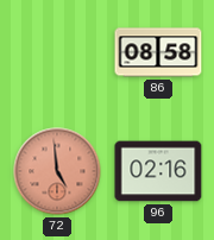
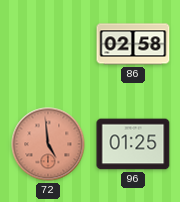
86: 08:58 -> 02:58
96: 02:16 -> 01:25
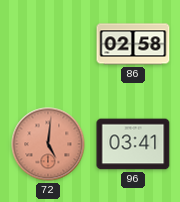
72: 4:59 -> 5:01
96: 01:25 -> 03:41
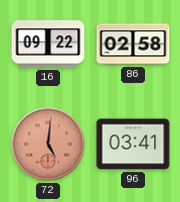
16: none -> 09:22
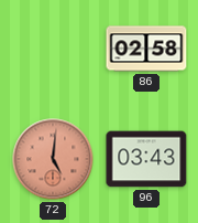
16: 09:22 -> none
96: 03:41 -> 03:43
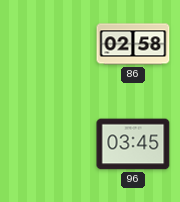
72: 5:01 -> none
96: 03:43 -> 03:45
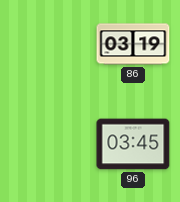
86: 02:58 -> 03:19
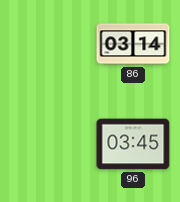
86: 03:19 -> 03:14
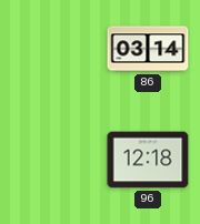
96: 03:45 -> 12:18
